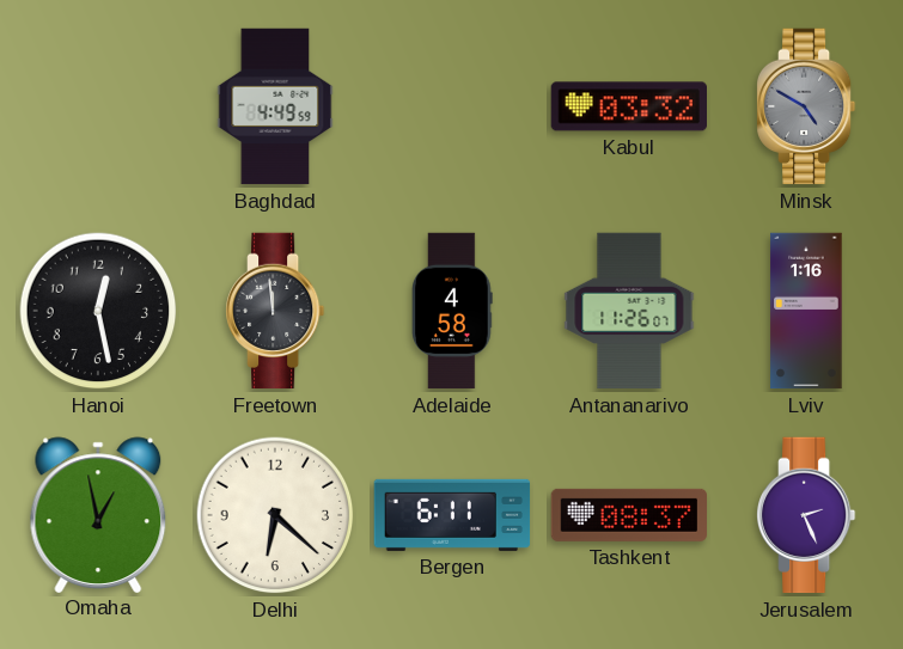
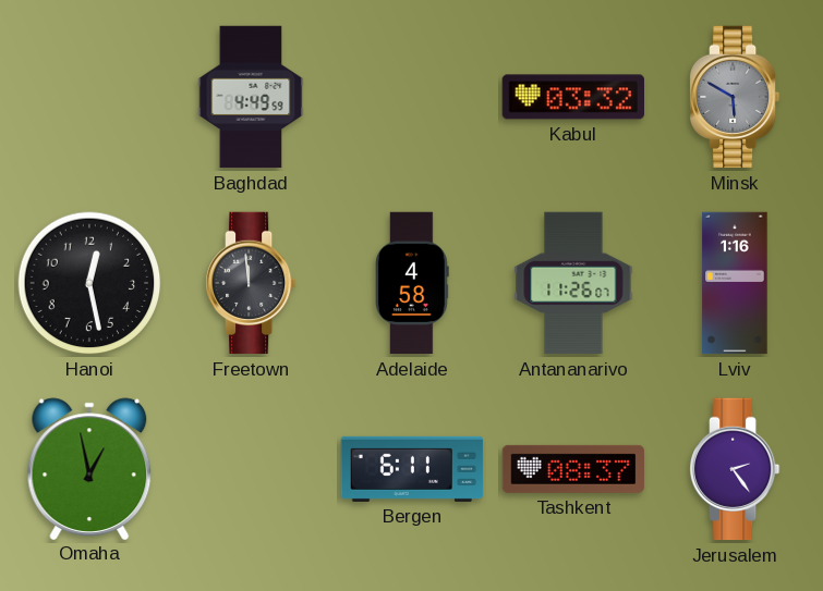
Minsk: 4:50 -> 5:50
Delhi: 6:22 -> none
Jerusalem: 2:26 -> 2:24
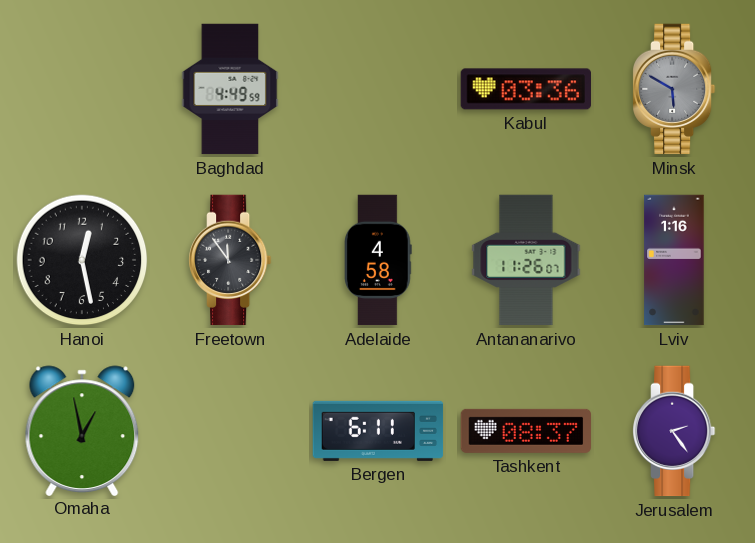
Kabul: 03:32 -> 03:36
Freetown: 11:59 -> 11:54
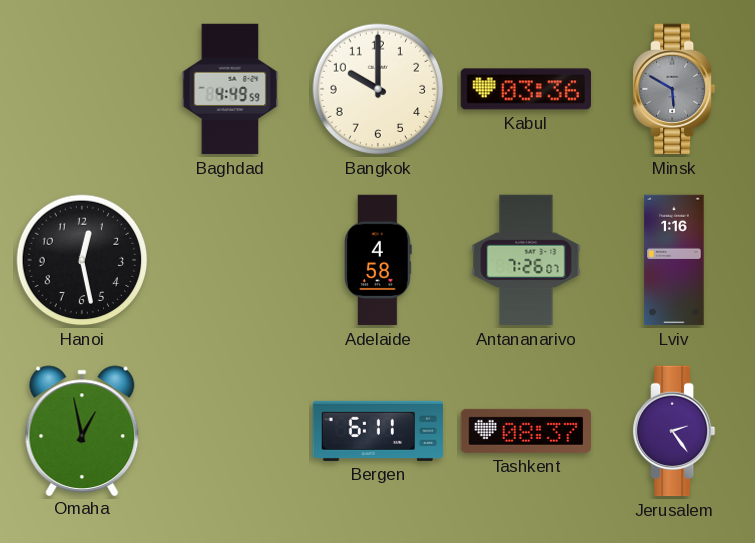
Bangkok: none -> 10:00
Freetown: 11:54 -> none
Antananarivo: 11:26 -> 7:26
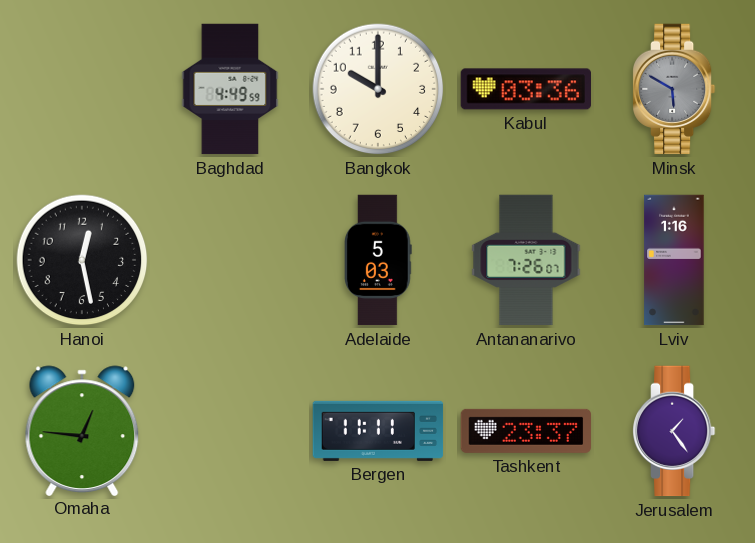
Adelaide: 4:58 -> 5:03
Omaha: 12:58 -> 12:46
Bergen: 6:11 -> 11:11
Tashkent: 08:37 -> 23:37
Jerusalem: 2:24 -> 1:24
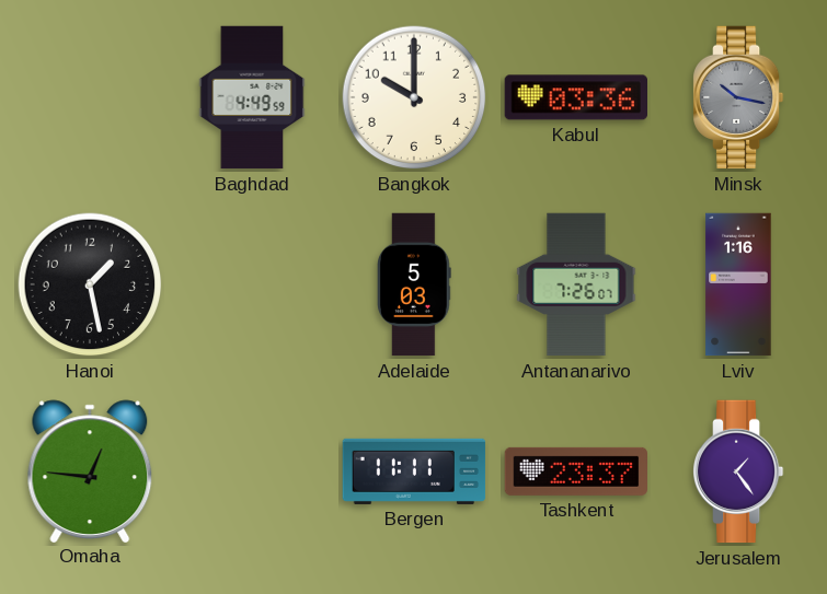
Minsk: 5:50 -> 10:17
Hanoi: 12:28 -> 1:28
